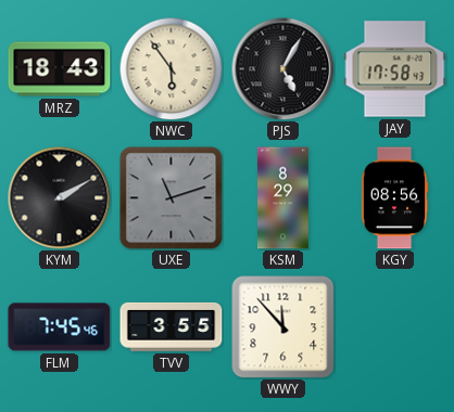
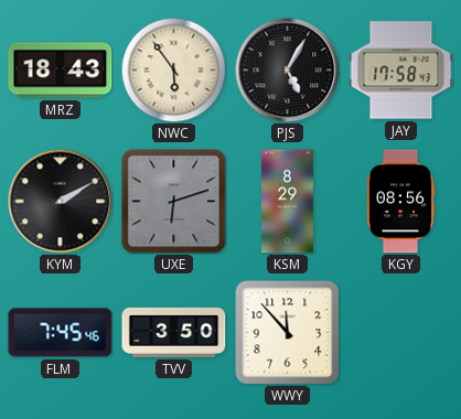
UXE: 11:12 -> 6:12
TVV: 3:55 -> 3:50
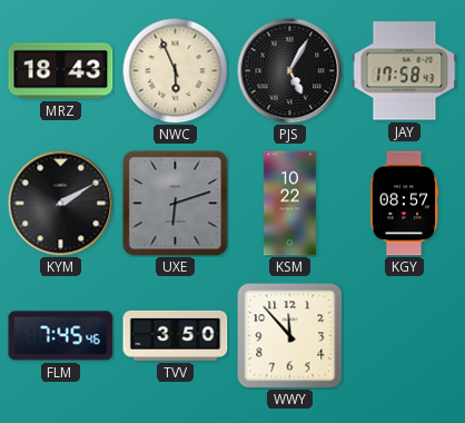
NWC: 5:54 -> 5:56
KSM: 8:29 -> 10:22
KGY: 08:56 -> 08:57
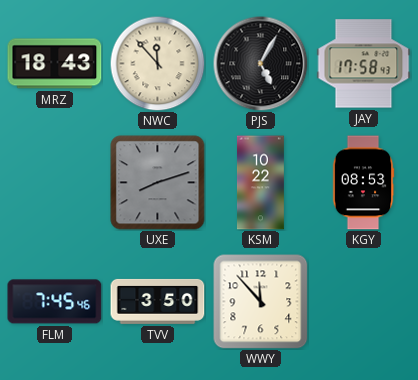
NWC: 5:56 -> 11:53
KYM: 2:10 -> none
UXE: 6:12 -> 8:12
KGY: 08:57 -> 08:53
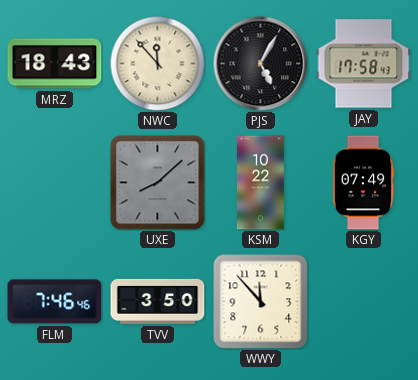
UXE: 8:12 -> 8:08
KGY: 08:53 -> 07:49
FLM: 7:45 -> 7:46
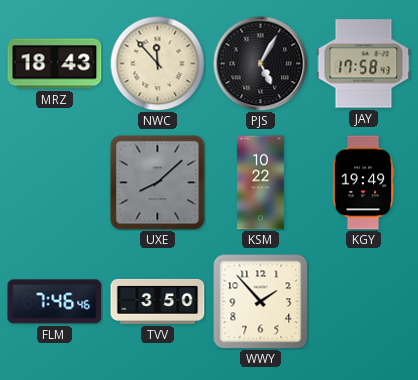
KGY: 07:49 -> 19:49
WWY: 11:53 -> 1:53
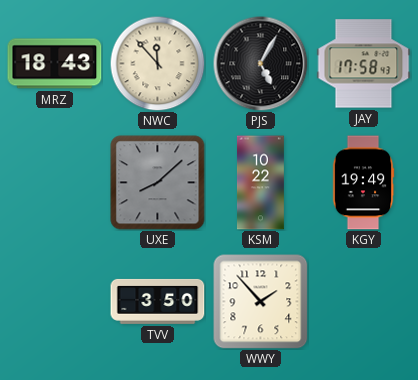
FLM: 7:46 -> none
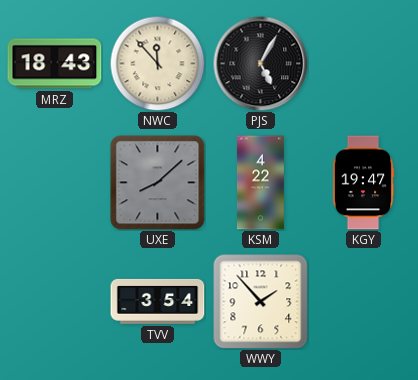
JAY: 17:58 -> none
KSM: 10:22 -> 4:22
KGY: 19:49 -> 19:47
TVV: 3:50 -> 3:54
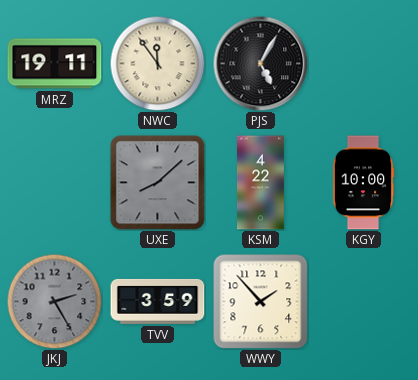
MRZ: 18:43 -> 19:11
NWC: 11:53 -> 11:54
KGY: 19:47 -> 10:00
JKJ: none -> 2:25
TVV: 3:54 -> 3:59
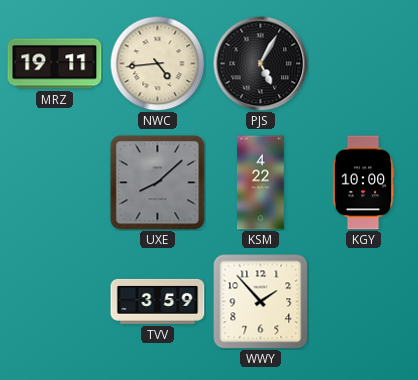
NWC: 11:54 -> 4:44
JKJ: 2:25 -> none
